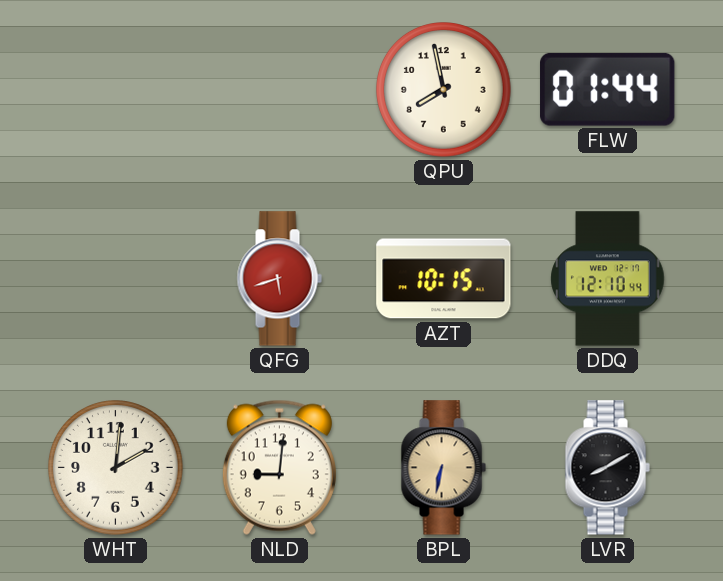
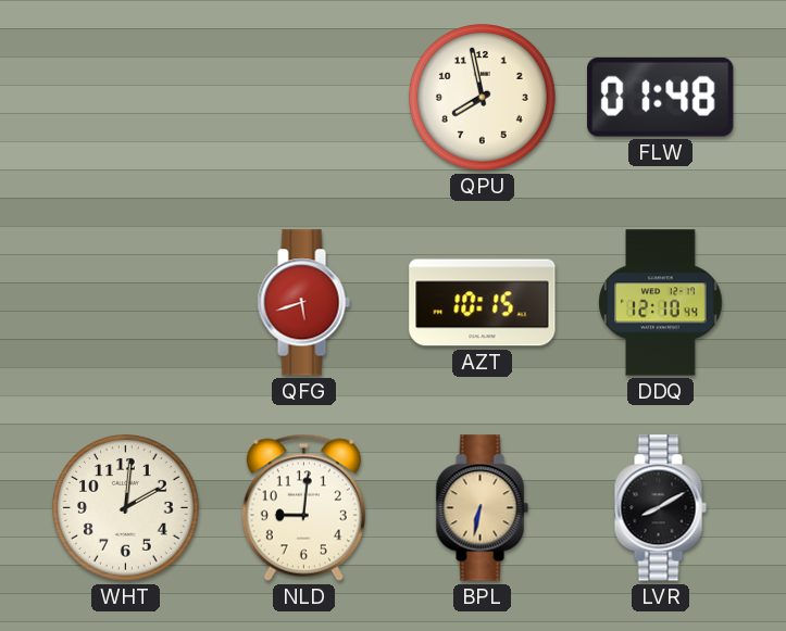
FLW: 01:44 -> 01:48
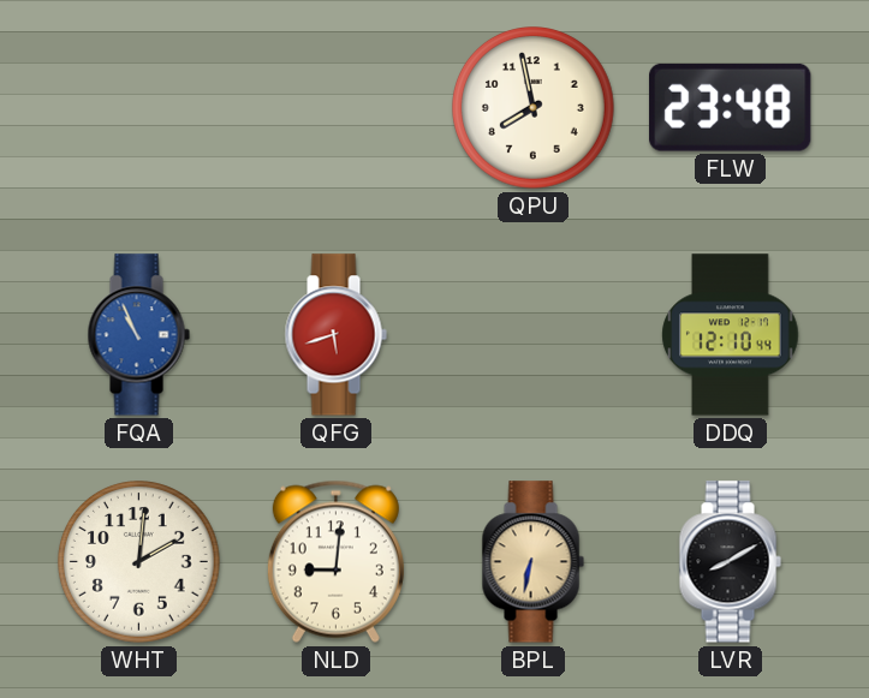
FLW: 01:48 -> 23:48
FQA: none -> 10:56
AZT: 10:15 -> none
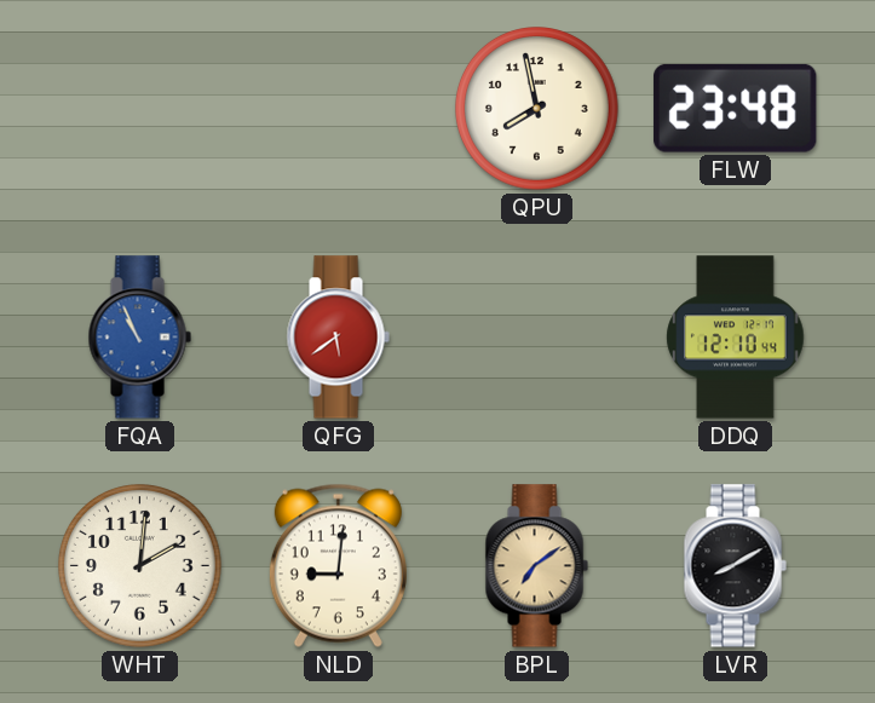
QFG: 5:42 -> 5:39
BPL: 6:32 -> 7:09
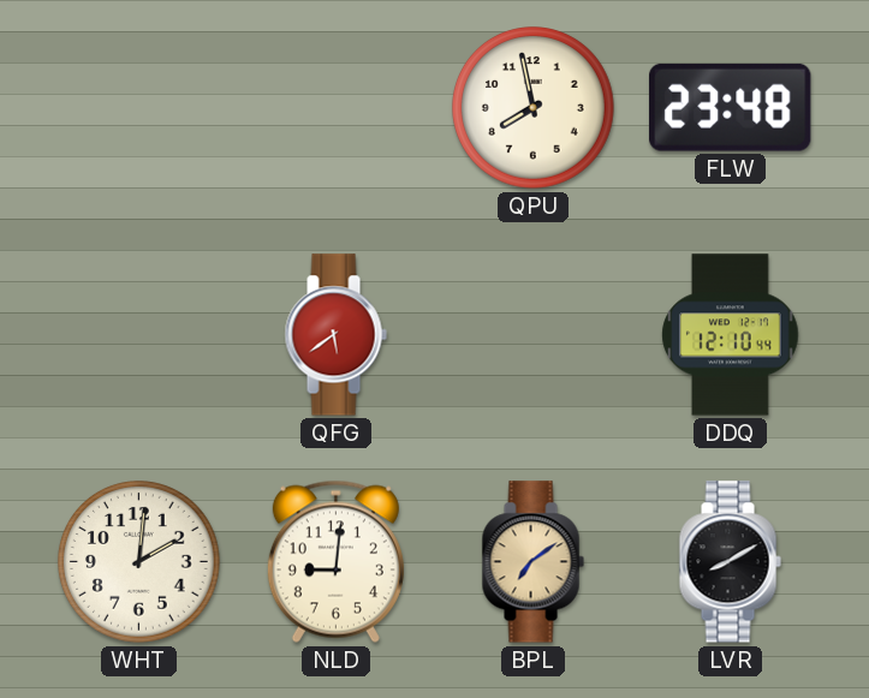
FQA: 10:56 -> none
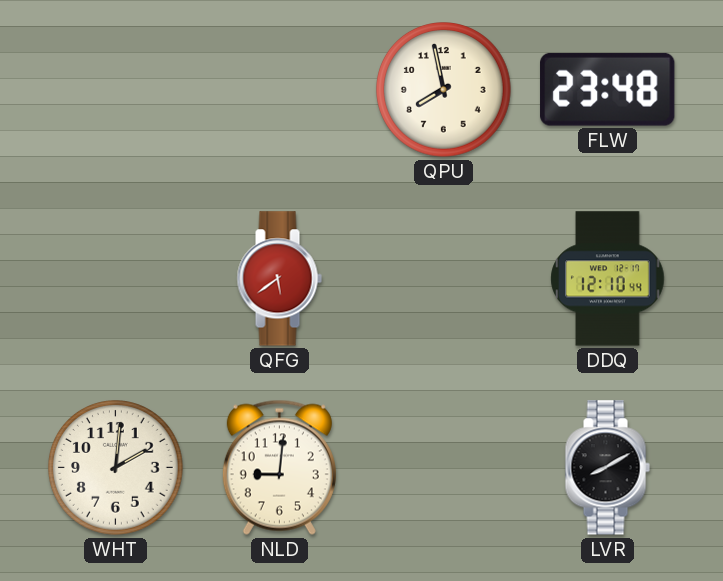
BPL: 7:09 -> none
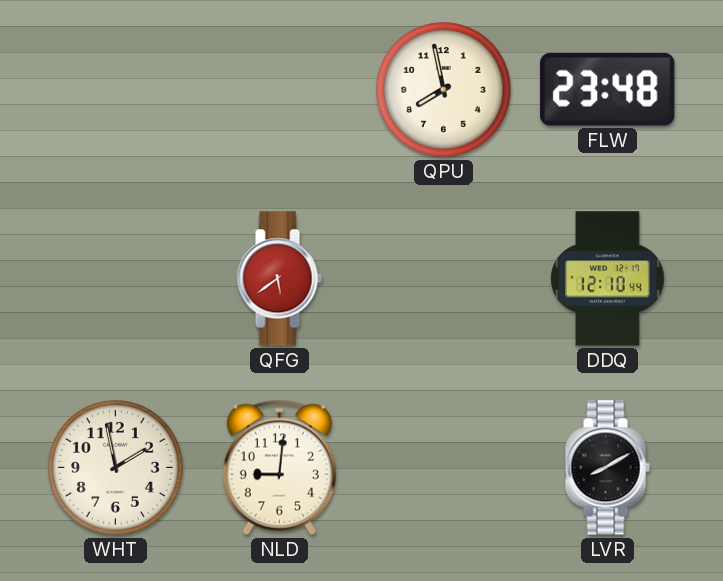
WHT: 2:01 -> 1:58
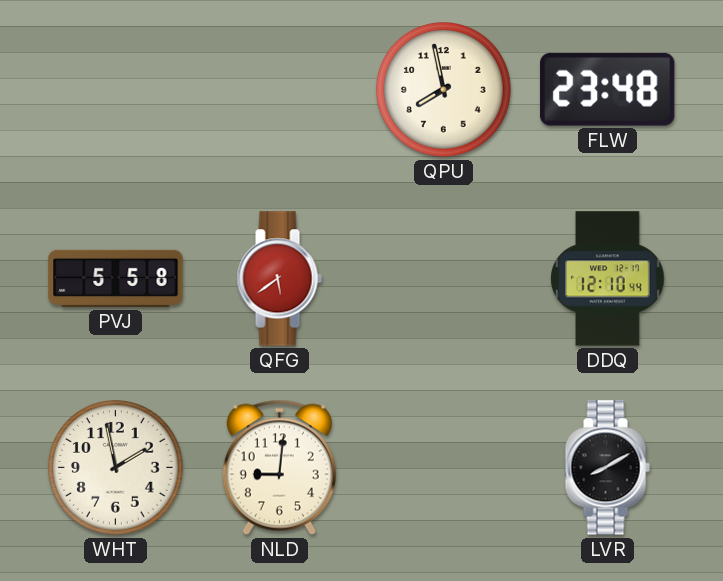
PVJ: none -> 5:58
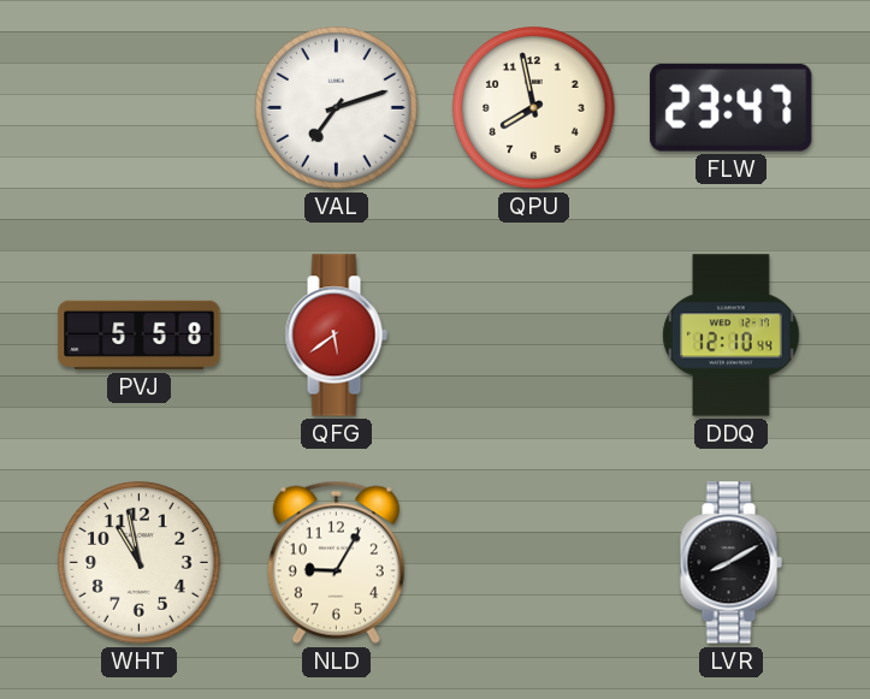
VAL: none -> 7:12
FLW: 23:48 -> 23:47
WHT: 1:58 -> 10:58
NLD: 9:01 -> 9:05
